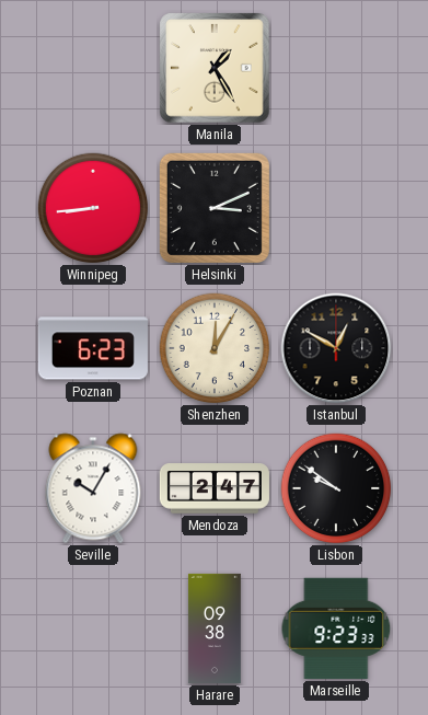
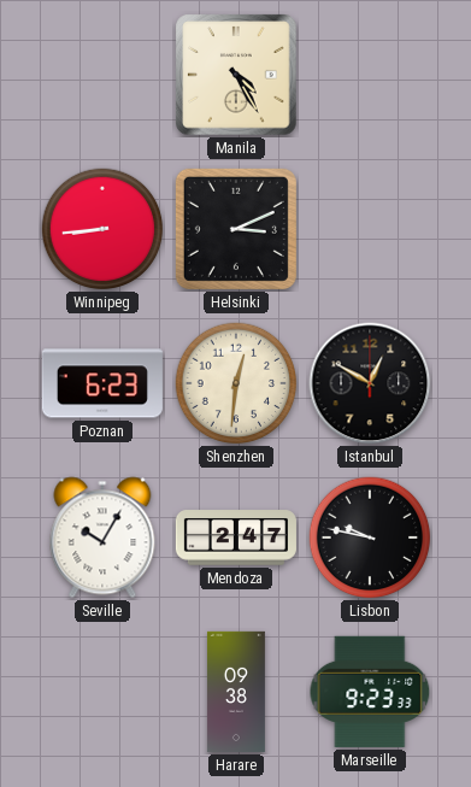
Manila: 1:25 -> 4:25
Shenzhen: 12:05 -> 12:31
Lisbon: 9:51 -> 9:47
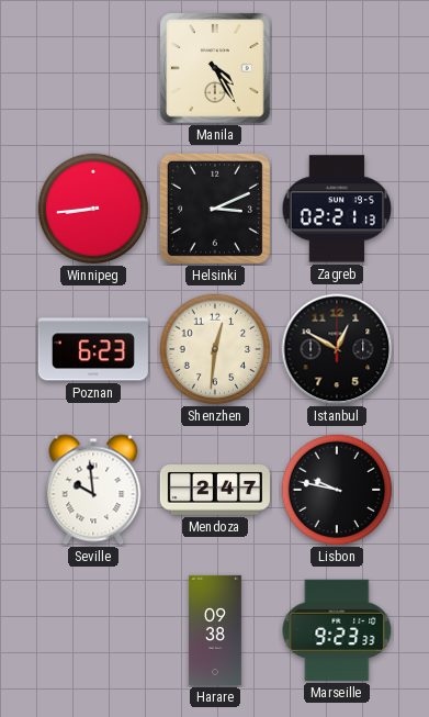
Zagreb: none -> 02:21
Seville: 10:05 -> 9:59
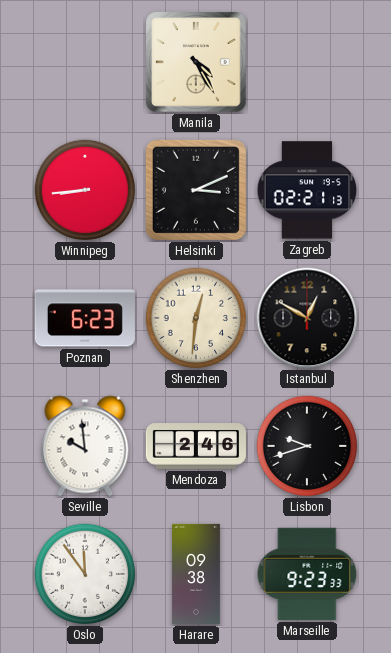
Mendoza: 2:47 -> 2:46
Lisbon: 9:47 -> 9:42
Oslo: none -> 11:54
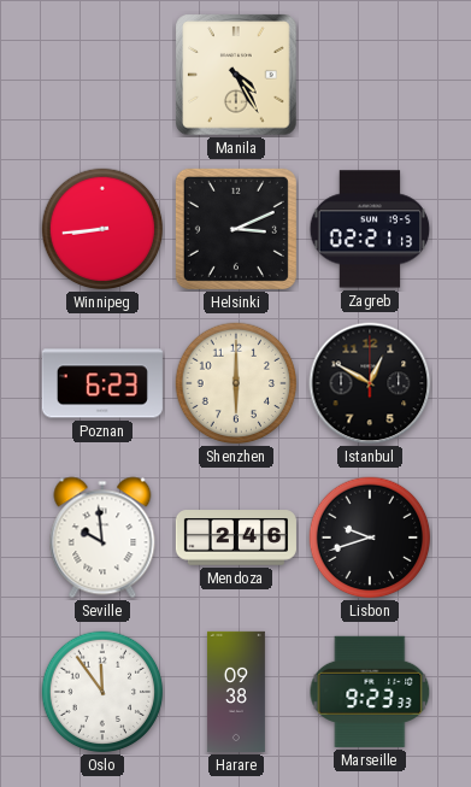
Shenzhen: 12:31 -> 6:00
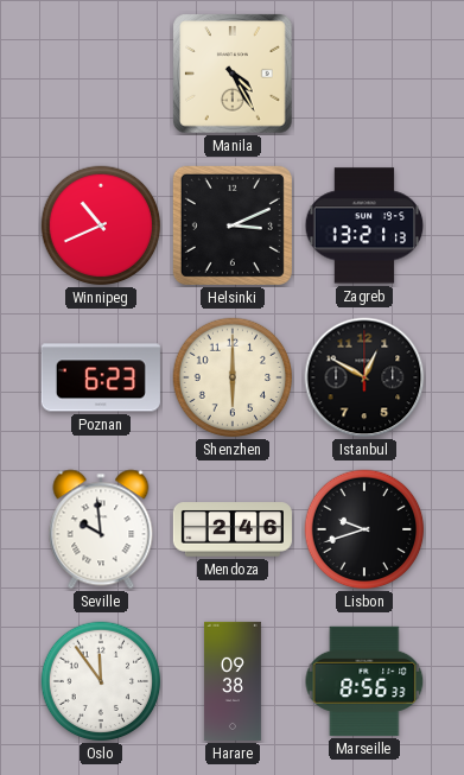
Winnipeg: 8:44 -> 10:41
Zagreb: 02:21 -> 13:21
Marseille: 9:23 -> 8:56
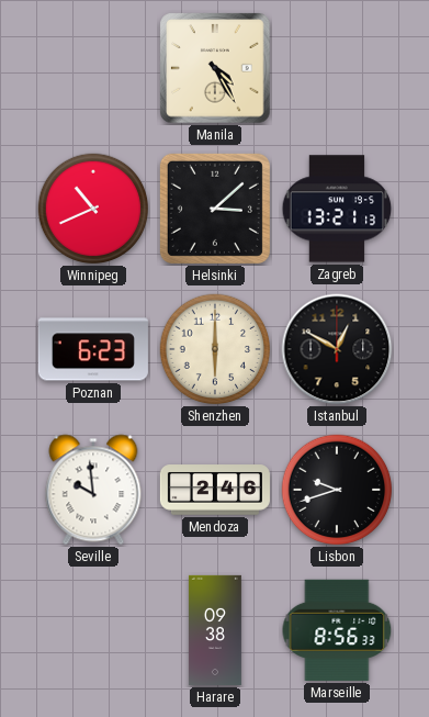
Helsinki: 3:11 -> 3:08
Oslo: 11:54 -> none
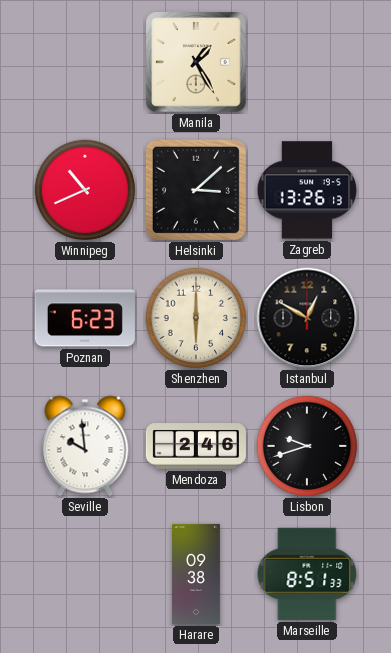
Manila: 4:25 -> 1:25
Zagreb: 13:21 -> 13:26
Marseille: 8:56 -> 8:51
